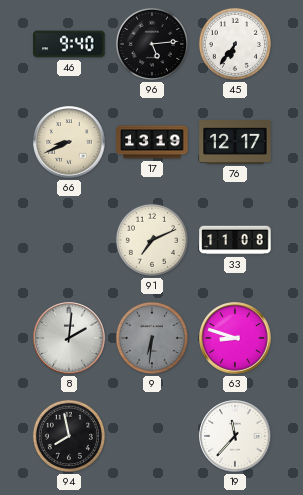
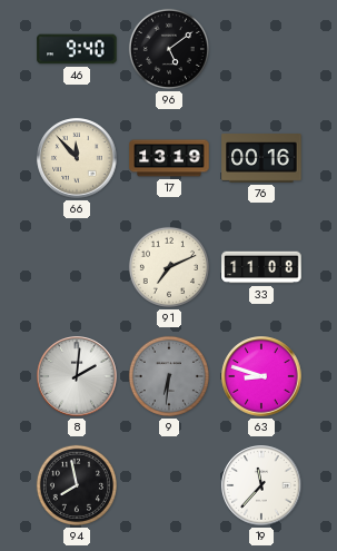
96: 5:14 -> 5:09
45: 6:36 -> none
66: 8:41 -> 11:53
76: 12:17 -> 00:16
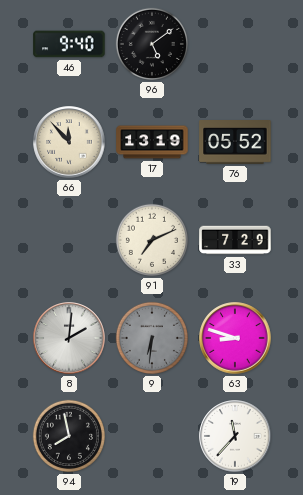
76: 00:16 -> 05:52
33: 11:08 -> 7:29
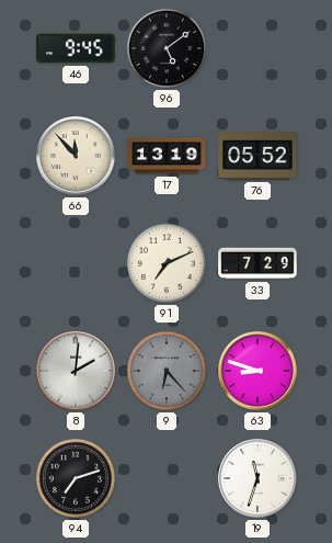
46: 9:40 -> 9:45
9: 6:31 -> 6:23
94: 7:58 -> 7:12
19: 11:37 -> 11:33
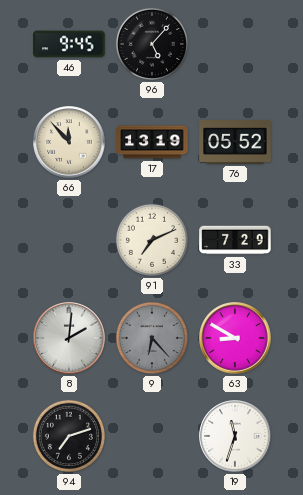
96: 5:09 -> 5:07
63: 8:48 -> 8:50
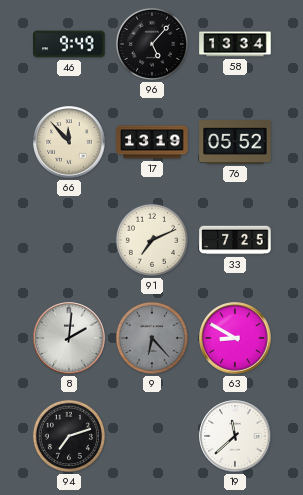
46: 9:45 -> 9:49
58: none -> 13:34
33: 7:29 -> 7:25
19: 11:33 -> 11:38
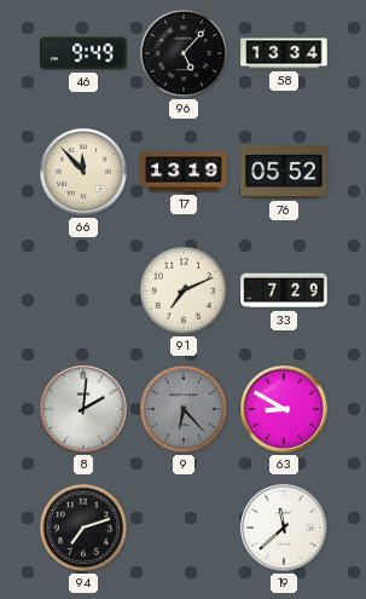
33: 7:25 -> 7:29
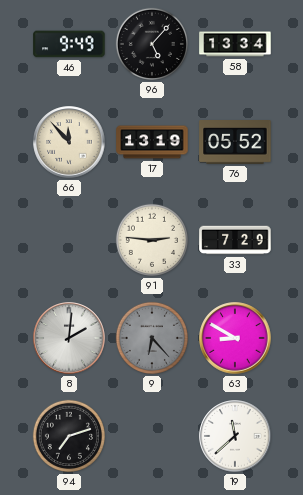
91: 7:11 -> 2:46
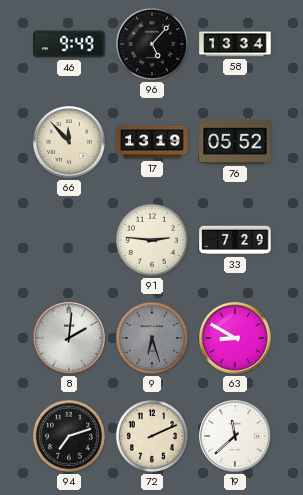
9: 6:23 -> 6:27
72: none -> 2:11
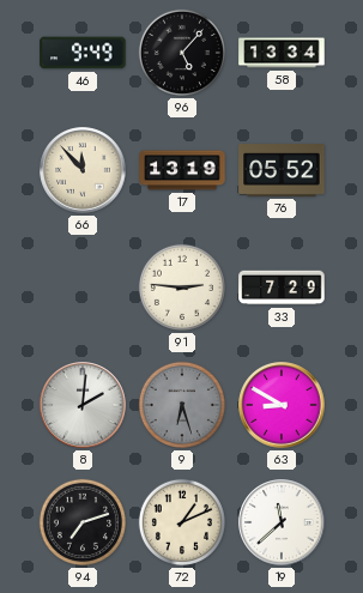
72: 2:11 -> 1:11
